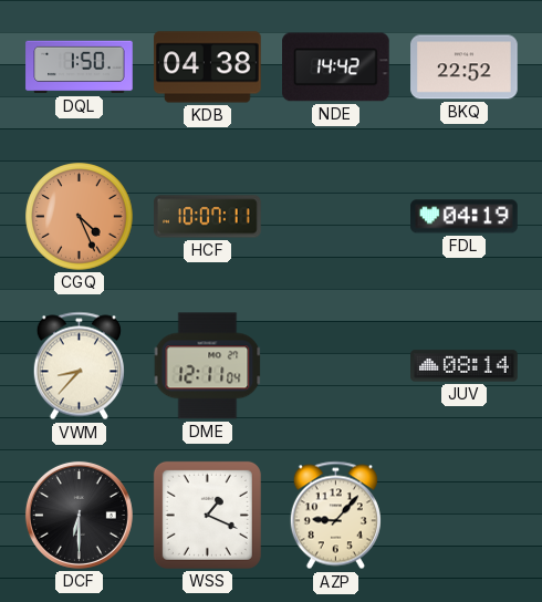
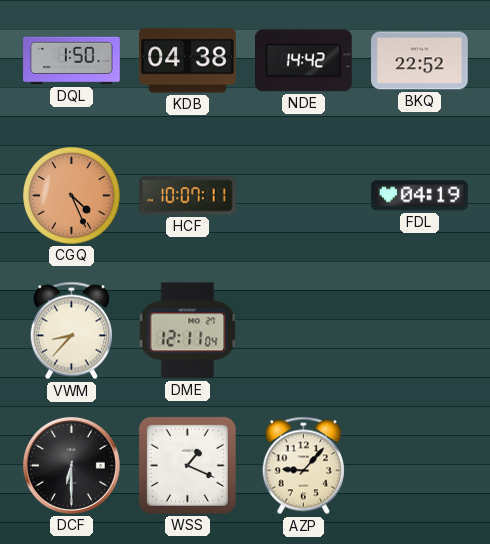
JUV: 08:14 -> none
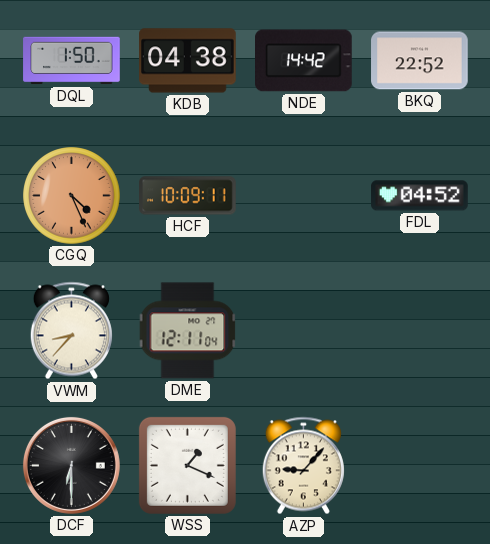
HCF: 10:07 -> 10:09
FDL: 04:19 -> 04:52
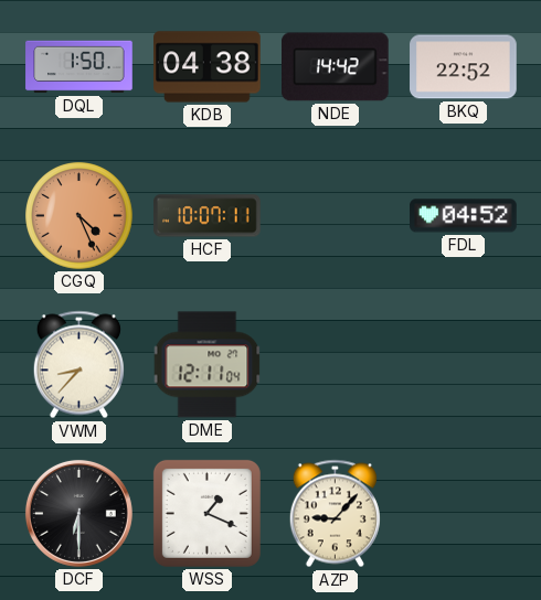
HCF: 10:09 -> 10:07
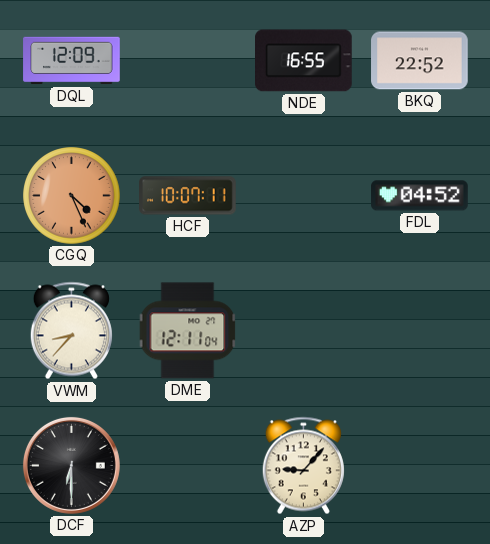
DQL: 1:50 -> 12:09
KDB: 04:38 -> none
NDE: 14:42 -> 16:55
WSS: 1:19 -> none
